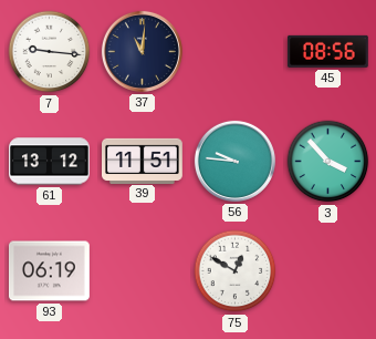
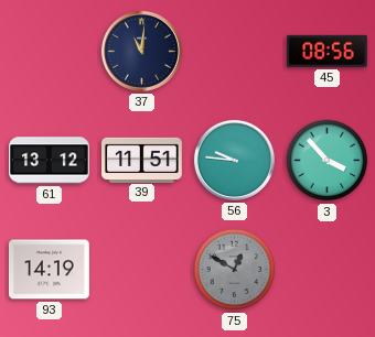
7: 9:16 -> none
93: 06:19 -> 14:19
75 dial: white -> grey
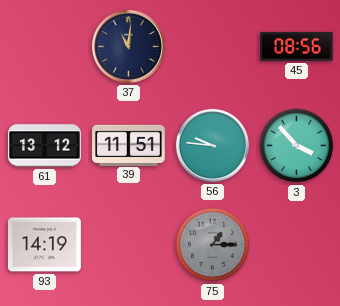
75: 12:50 -> 1:15
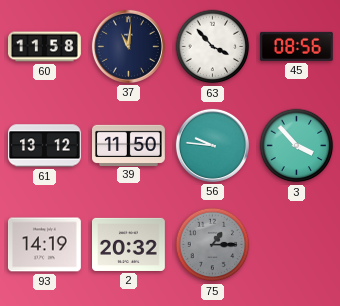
60: none -> 11:58
63: none -> 3:53
39: 11:51 -> 11:50
2: none -> 20:32
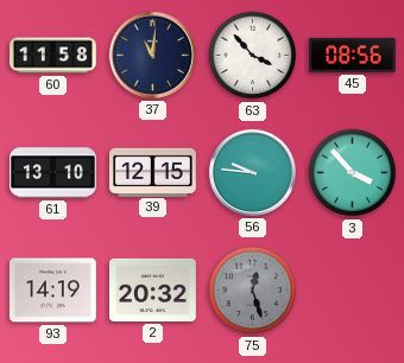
61: 13:12 -> 13:10
39: 11:50 -> 12:15
75: 1:15 -> 12:27
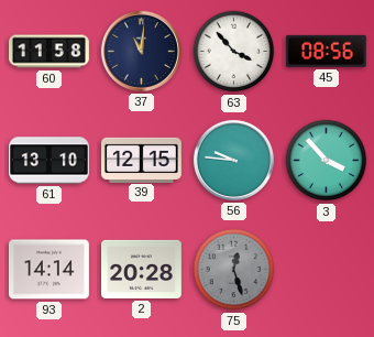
93: 14:19 -> 14:14
2: 20:32 -> 20:28
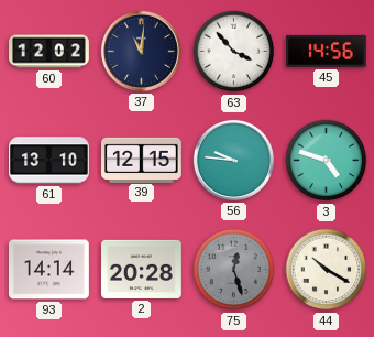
60: 11:58 -> 12:02
45: 08:56 -> 14:56
3: 3:53 -> 4:48
44: none -> 10:20
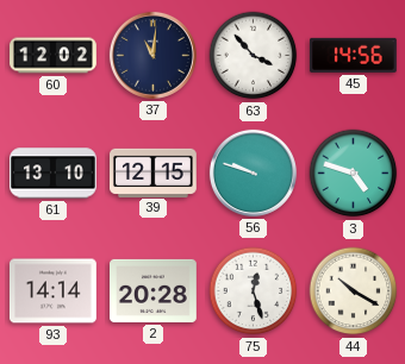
56: 9:46 -> 9:48
75 dial: grey -> white
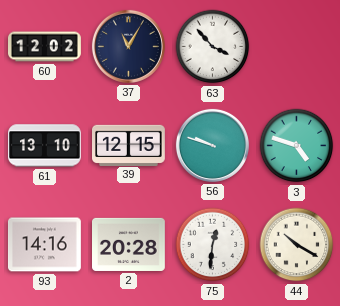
37: 11:01 -> 11:05
45: 14:56 -> none
93: 14:14 -> 14:16
75: 12:27 -> 12:31
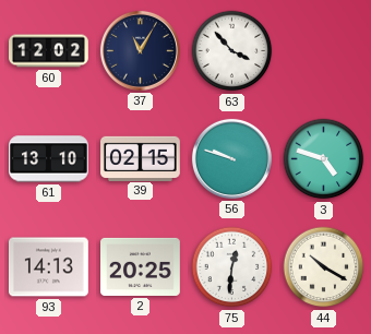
39: 12:15 -> 02:15
93: 14:16 -> 14:13
2: 20:28 -> 20:25
